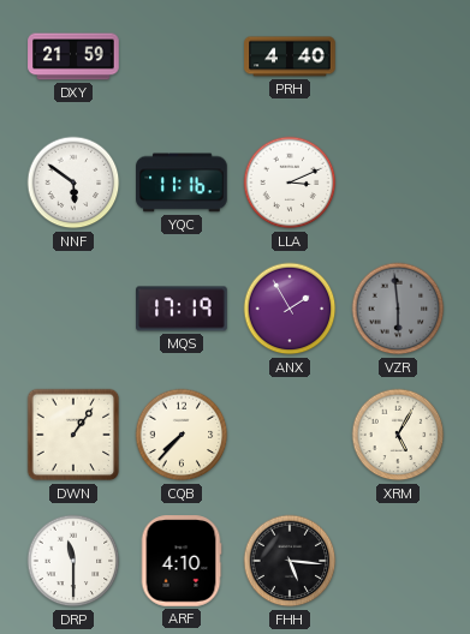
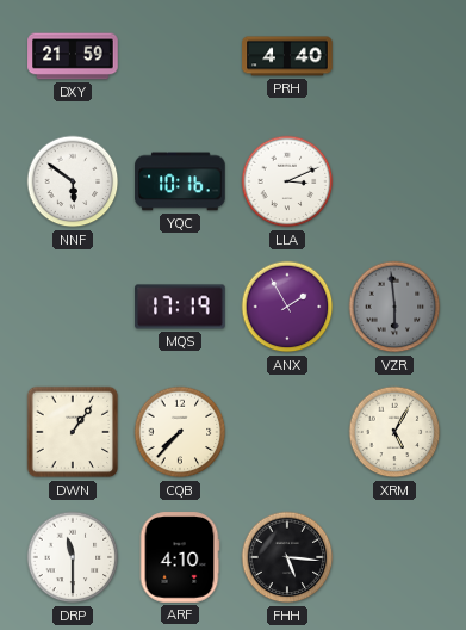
YQC: 11:16 -> 10:16
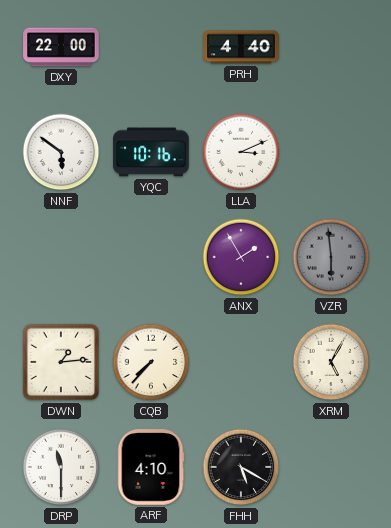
DXY: 21:59 -> 22:00
MQS: 17:19 -> none
DWN: 1:06 -> 1:14
FHH: 5:16 -> 5:20
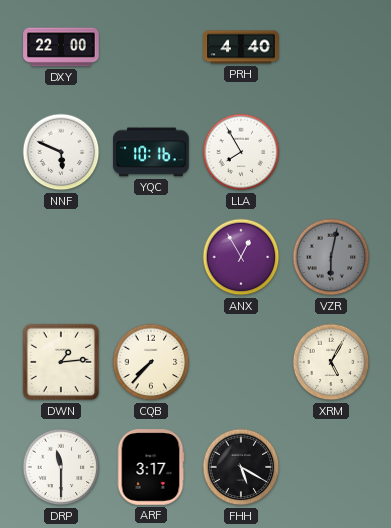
NNF: 5:51 -> 5:49
LLA: 3:11 -> 7:55
ANX: 1:55 -> 12:55
VZR: 5:59 -> 6:02
ARF: 4:10 -> 3:17
